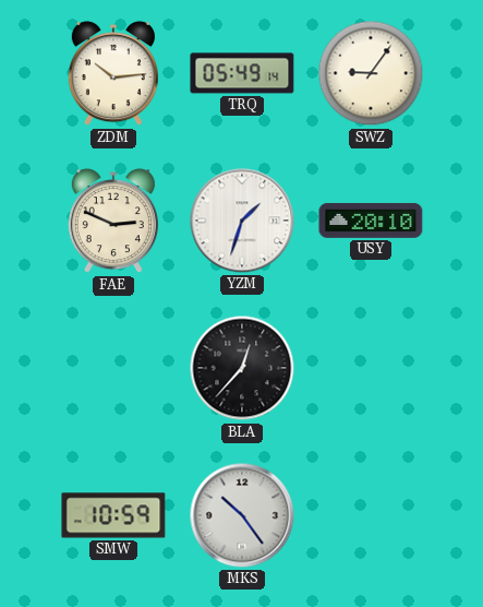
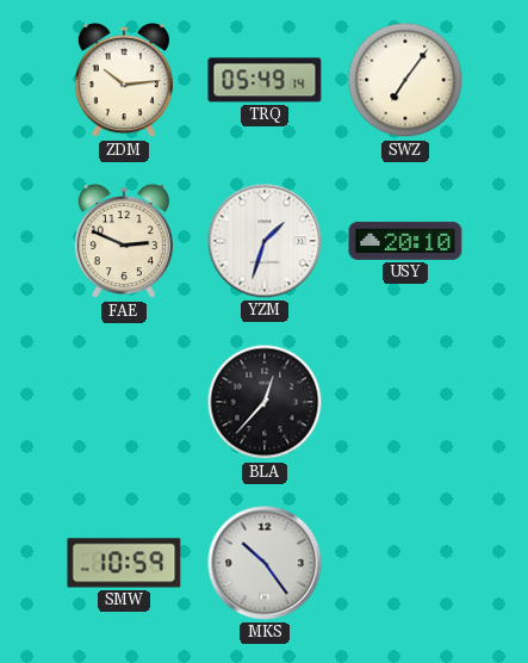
SWZ: 9:06 -> 7:06
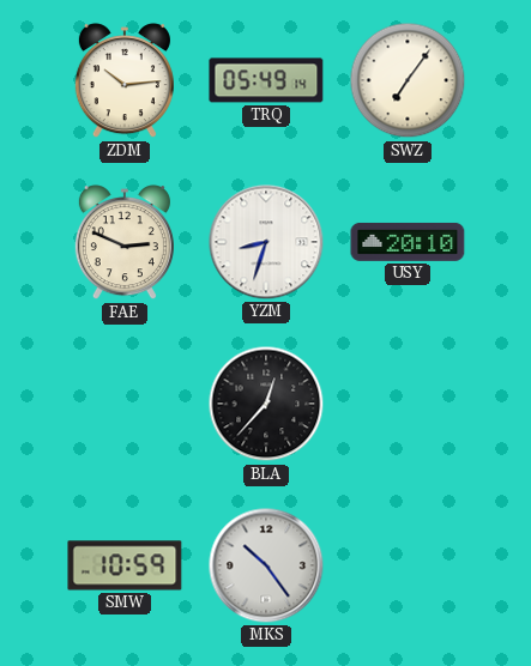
YZM: 1:33 -> 8:33
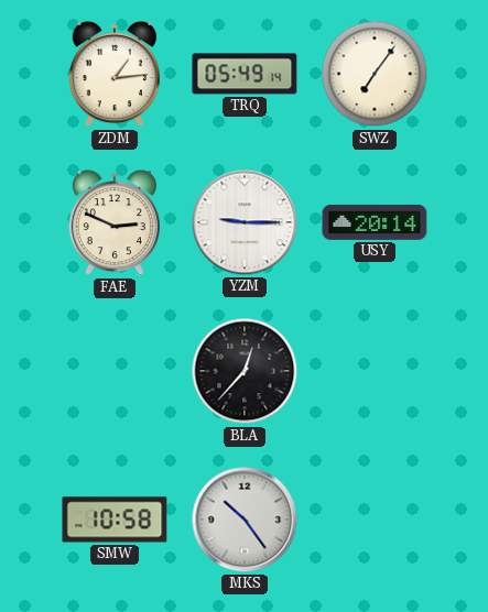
ZDM: 10:14 -> 1:14
YZM: 8:33 -> 9:15
USY: 20:10 -> 20:14
SMW: 10:59 -> 10:58
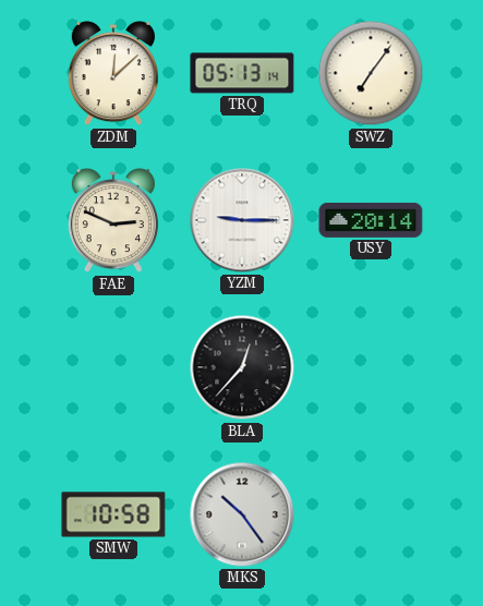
ZDM: 1:14 -> 12:08
TRQ: 05:49 -> 05:13
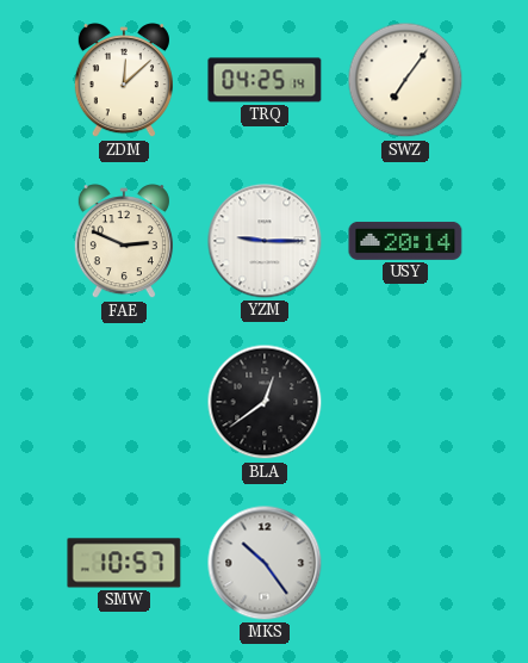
TRQ: 05:13 -> 04:25
BLA: 12:37 -> 12:39
SMW: 10:58 -> 10:57
